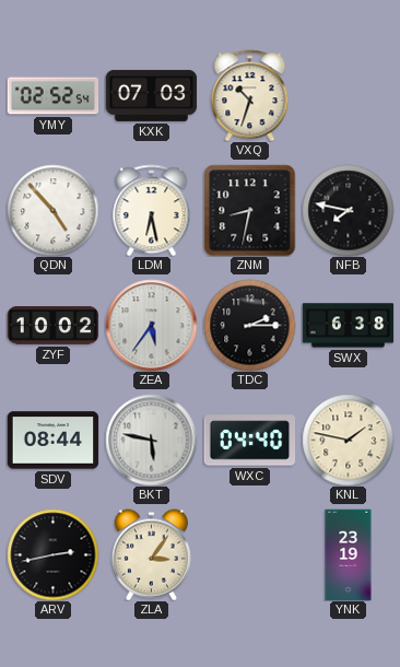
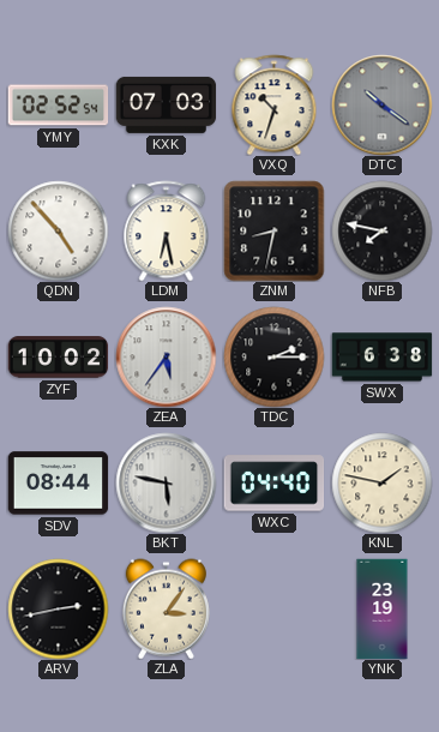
DTC: none -> 10:21
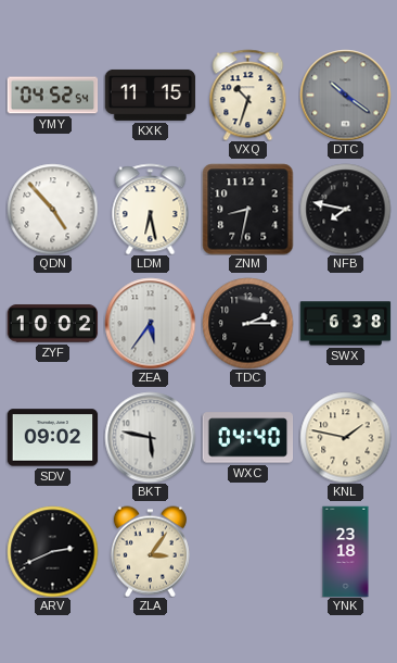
YMY: 02:52 -> 04:52
KXK: 07:03 -> 11:15
SDV: 08:44 -> 09:02
ARV: 2:43 -> 2:41
YNK: 23:19 -> 23:18
